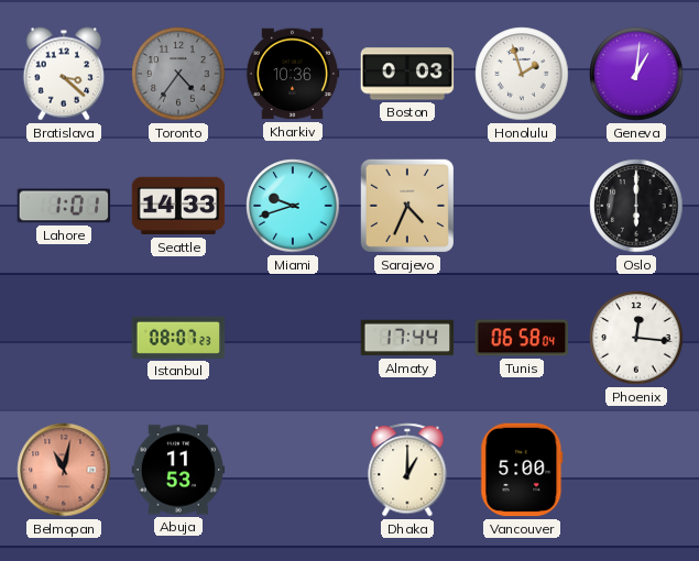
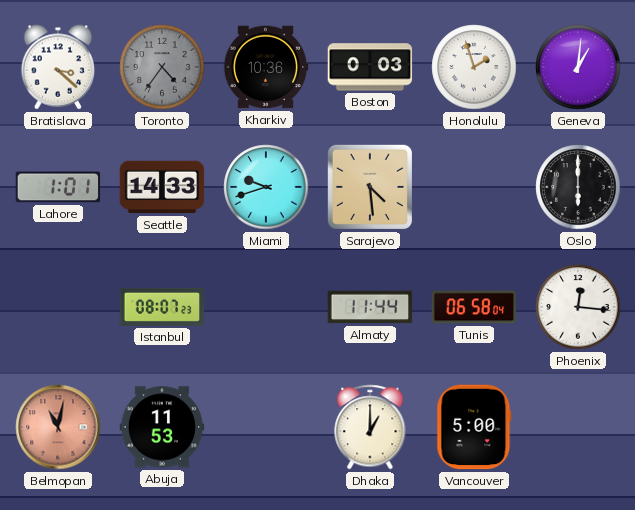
Sarajevo: 4:34 -> 4:29
Almaty: 17:44 -> 11:44
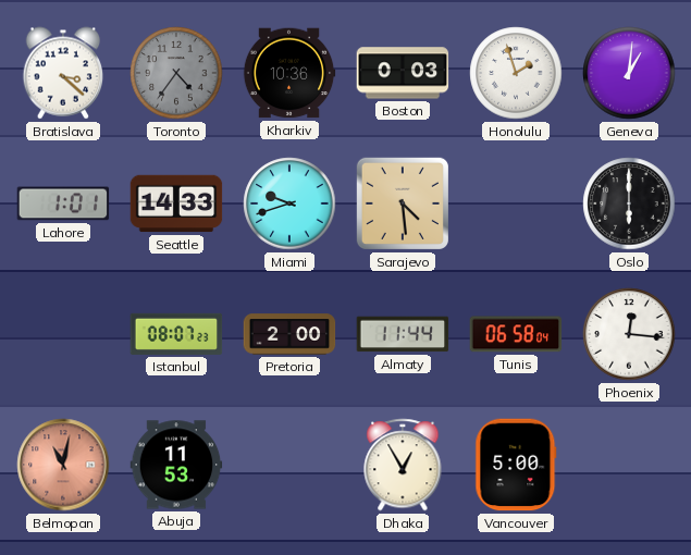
Pretoria: none -> 2:00
Dhaka: 1:00 -> 12:55
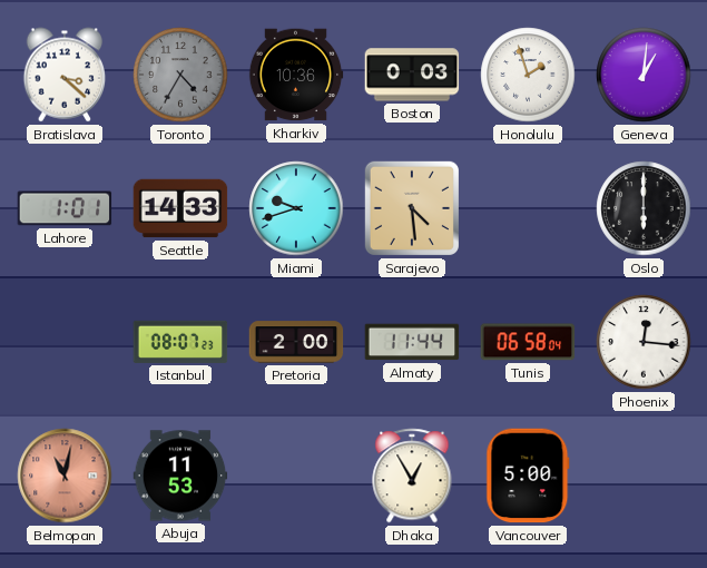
Toronto: 4:36 -> 4:35
